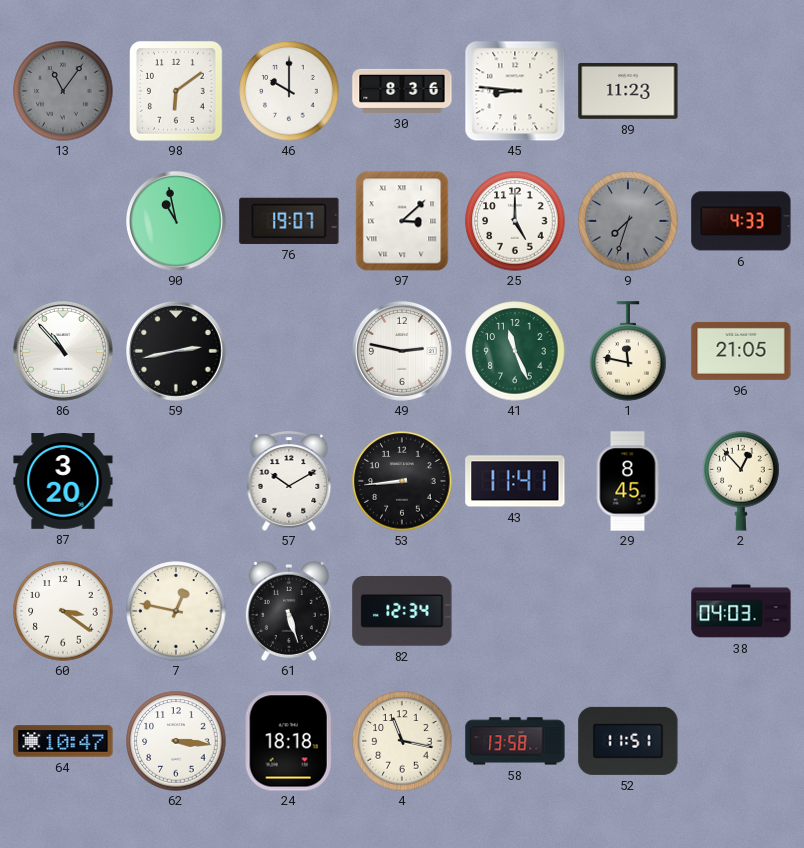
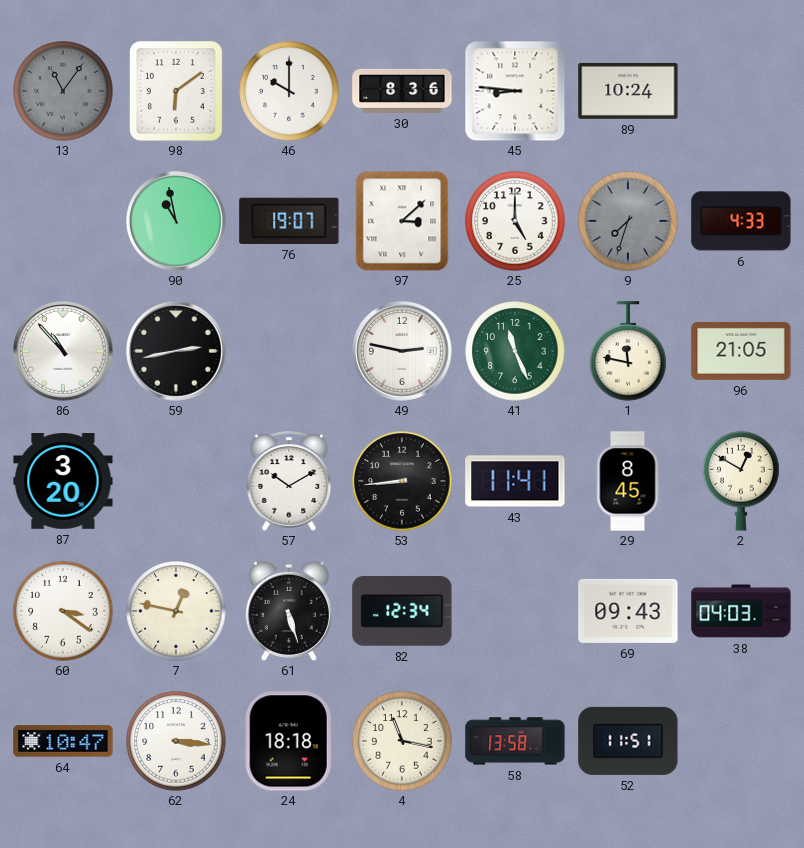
89: 11:23 -> 10:24
2: 12:53 -> 12:50
69: none -> 09:43
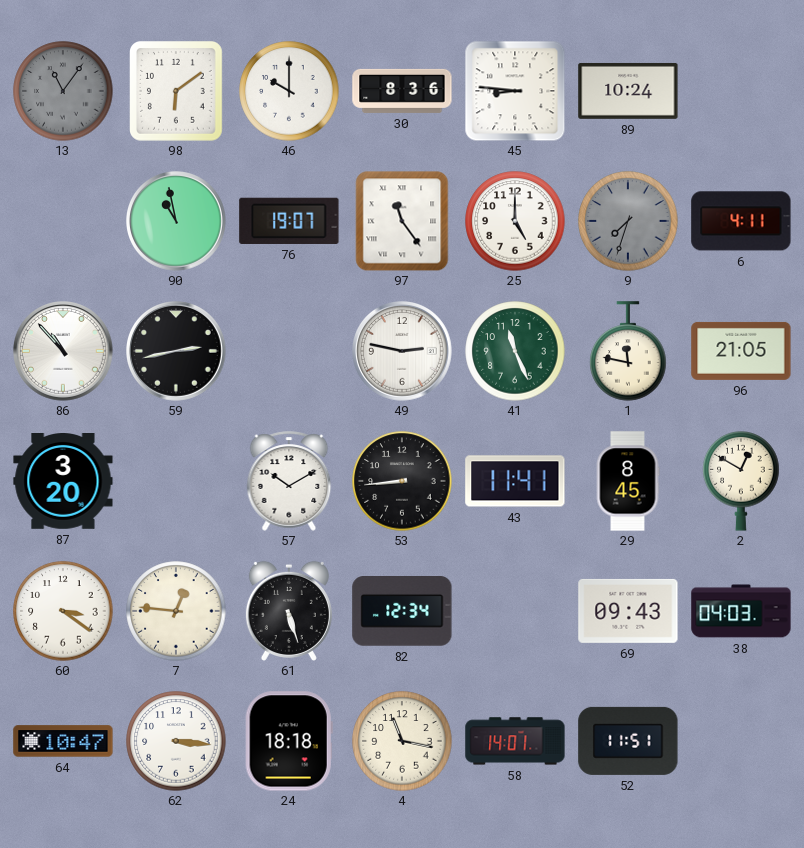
97: 3:08 -> 11:24
6: 4:33 -> 4:11
7: 12:47 -> 12:46
58: 13:58 -> 14:01
